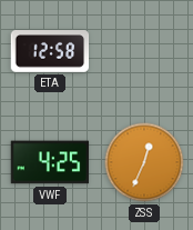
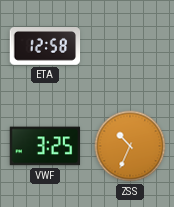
VWF: 4:25 -> 3:25
ZSS: 12:34 -> 10:34
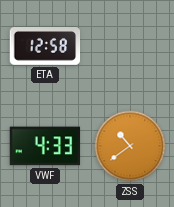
VWF: 3:25 -> 4:33
ZSS: 10:34 -> 10:39
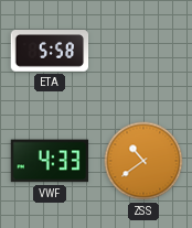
ETA: 12:58 -> 5:58
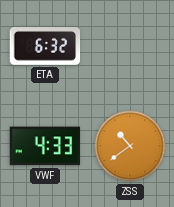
ETA: 5:58 -> 6:32
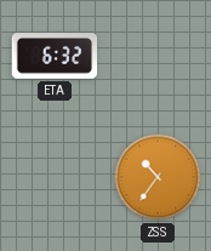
VWF: 4:33 -> none
ZSS: 10:39 -> 10:36
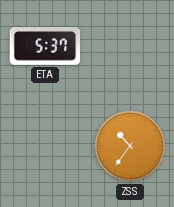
ETA: 6:32 -> 5:37
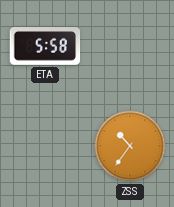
ETA: 5:37 -> 5:58
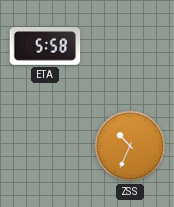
ZSS: 10:36 -> 10:34
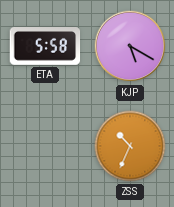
KJP: none -> 5:20
